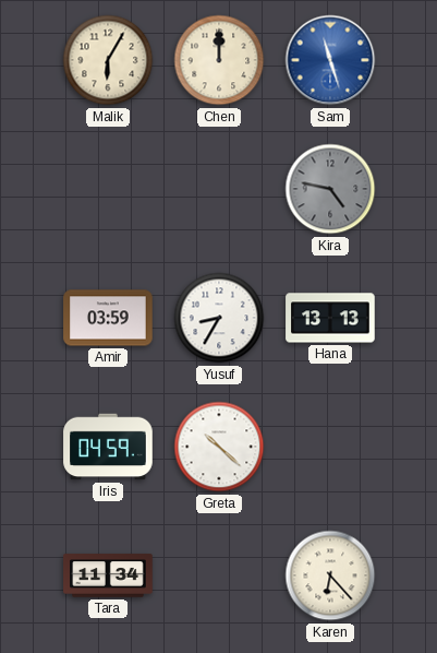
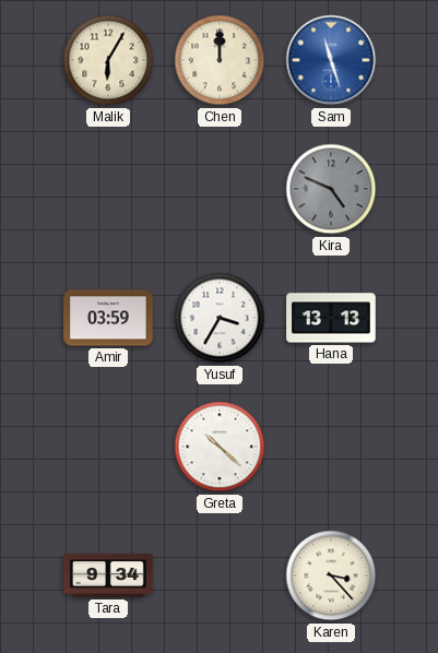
Kira: 4:47 -> 4:49
Yusuf: 8:35 -> 3:35
Iris: 04:59 -> none
Tara: 11:34 -> 9:34
Karen: 6:23 -> 3:23
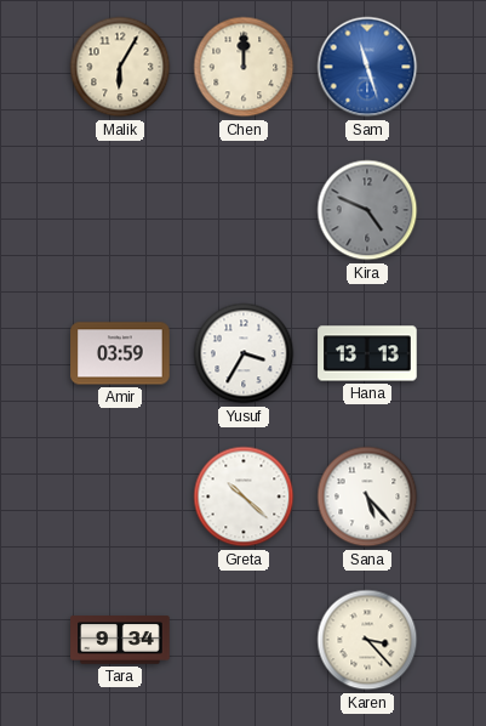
Sana: none -> 5:23
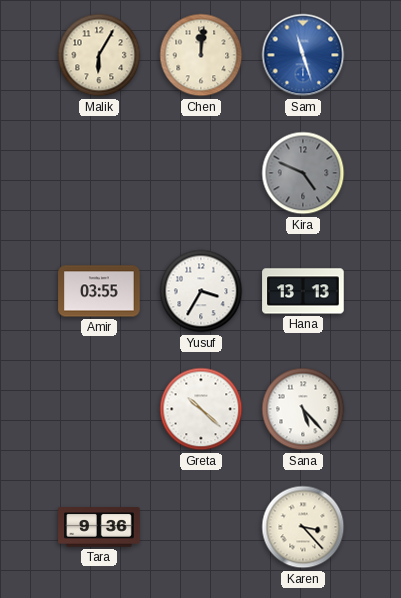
Chen: 12:00 -> 12:01
Amir: 03:59 -> 03:55
Tara: 9:34 -> 9:36
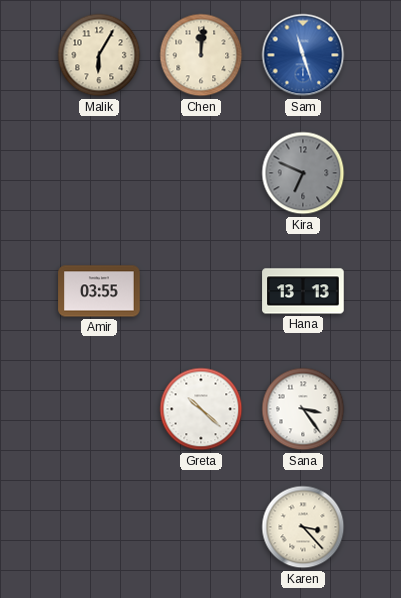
Kira: 4:49 -> 6:49
Yusuf: 3:35 -> none
Sana: 5:23 -> 3:24
Tara: 9:36 -> none
